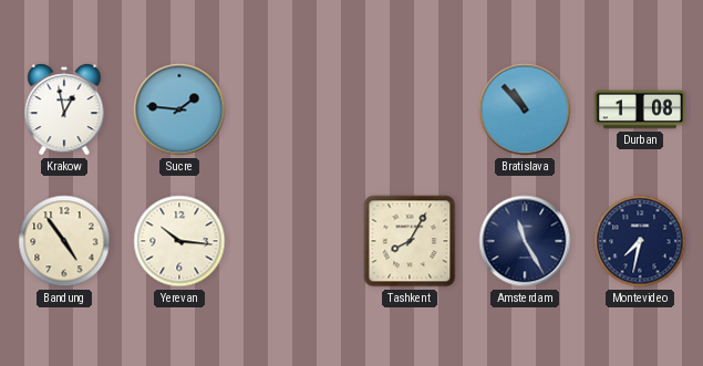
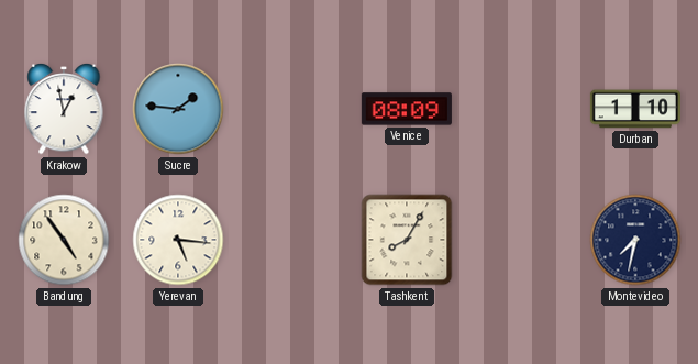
Venice: none -> 08:09
Bratislava: 10:53 -> none
Durban: 1:08 -> 1:10
Yerevan: 10:16 -> 5:16
Amsterdam: 11:25 -> none
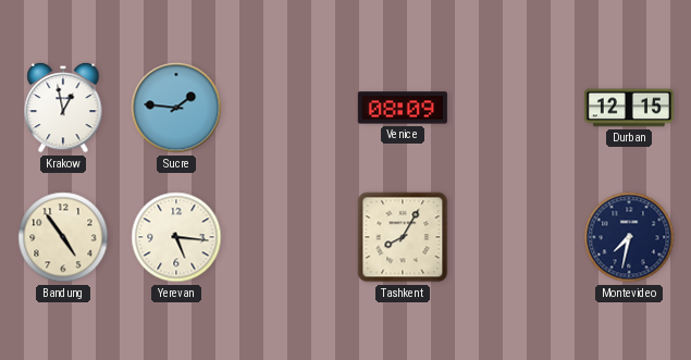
Durban: 1:10 -> 12:15
